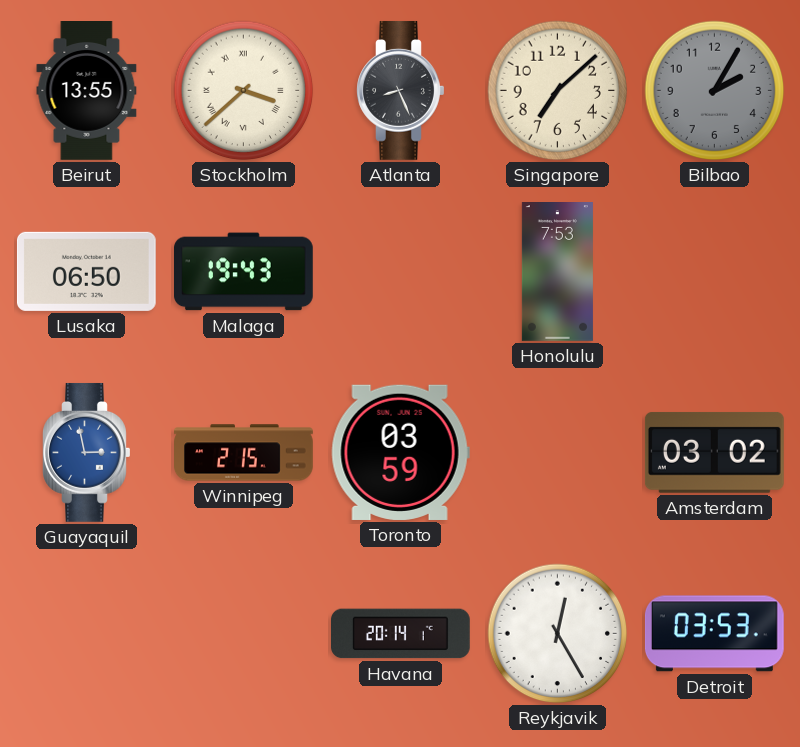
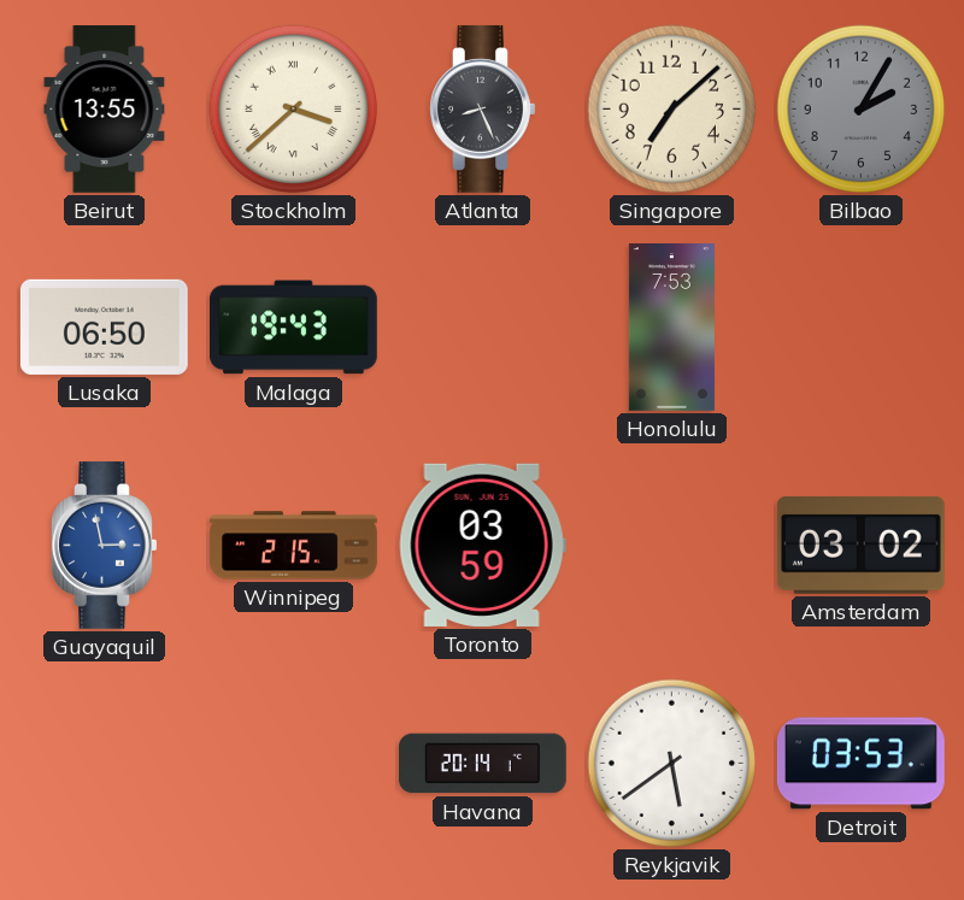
Reykjavik: 12:25 -> 5:39
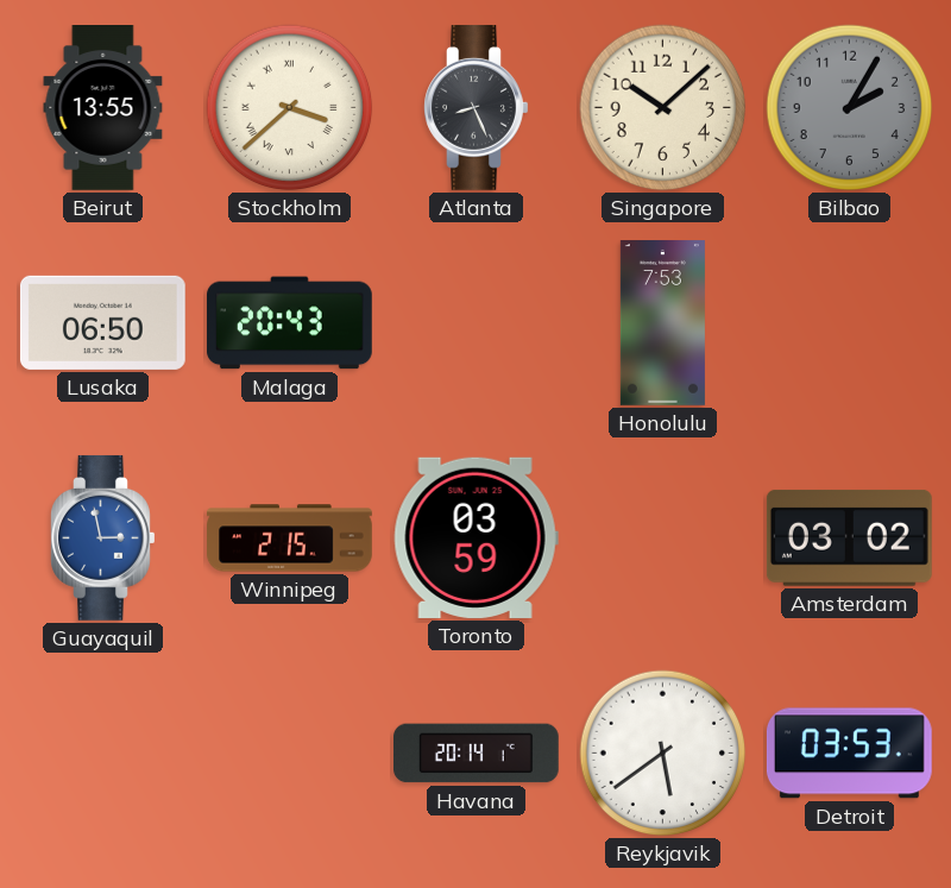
Singapore: 7:08 -> 10:08
Malaga: 19:43 -> 20:43
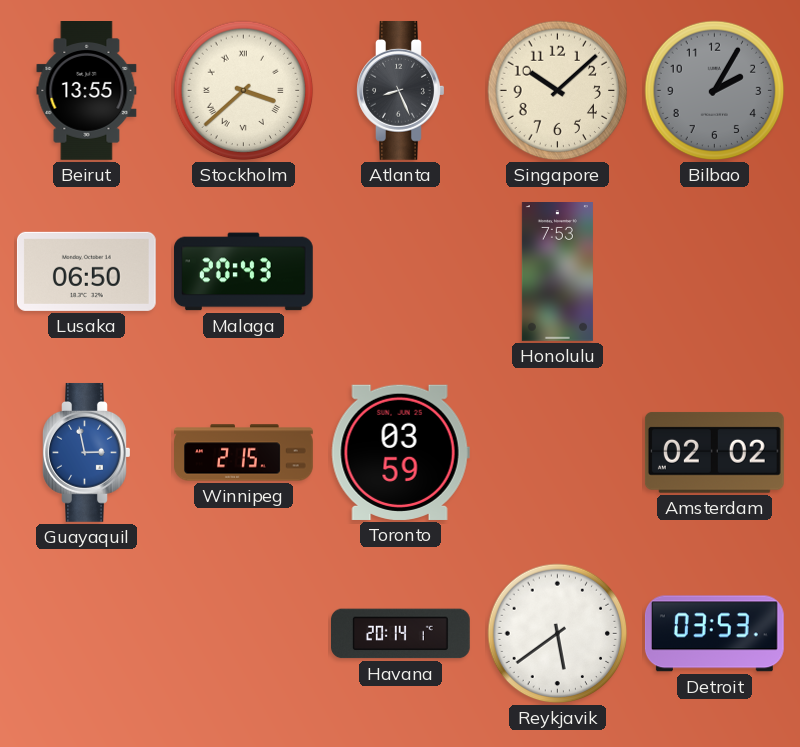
Amsterdam: 03:02 -> 02:02
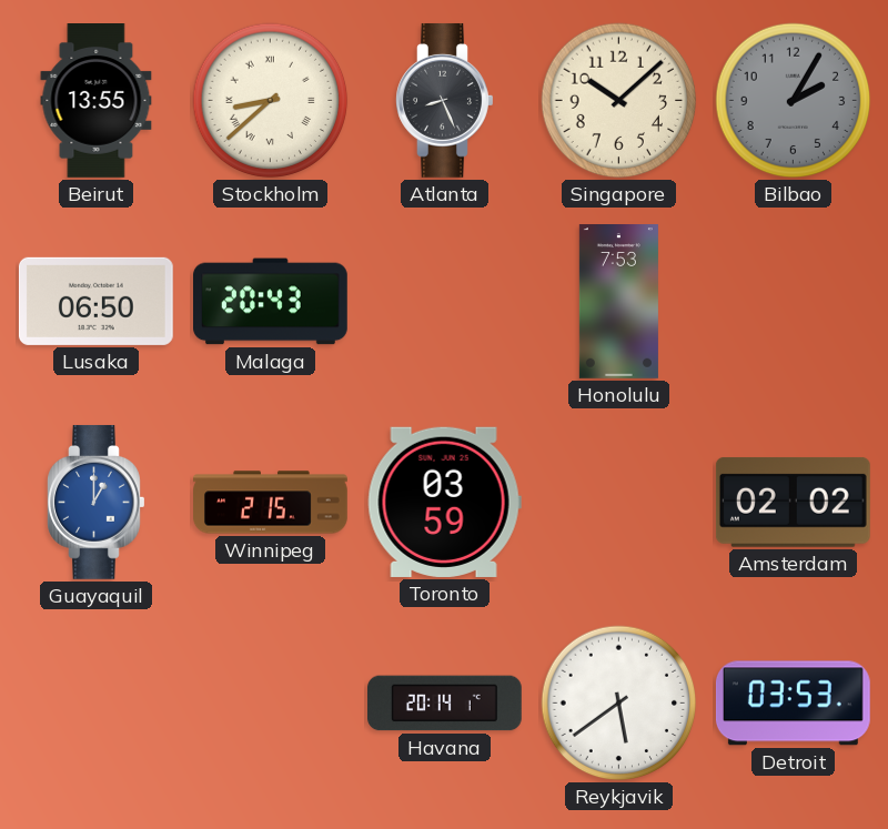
Stockholm: 3:38 -> 8:38
Guayaquil: 2:58 -> 1:00
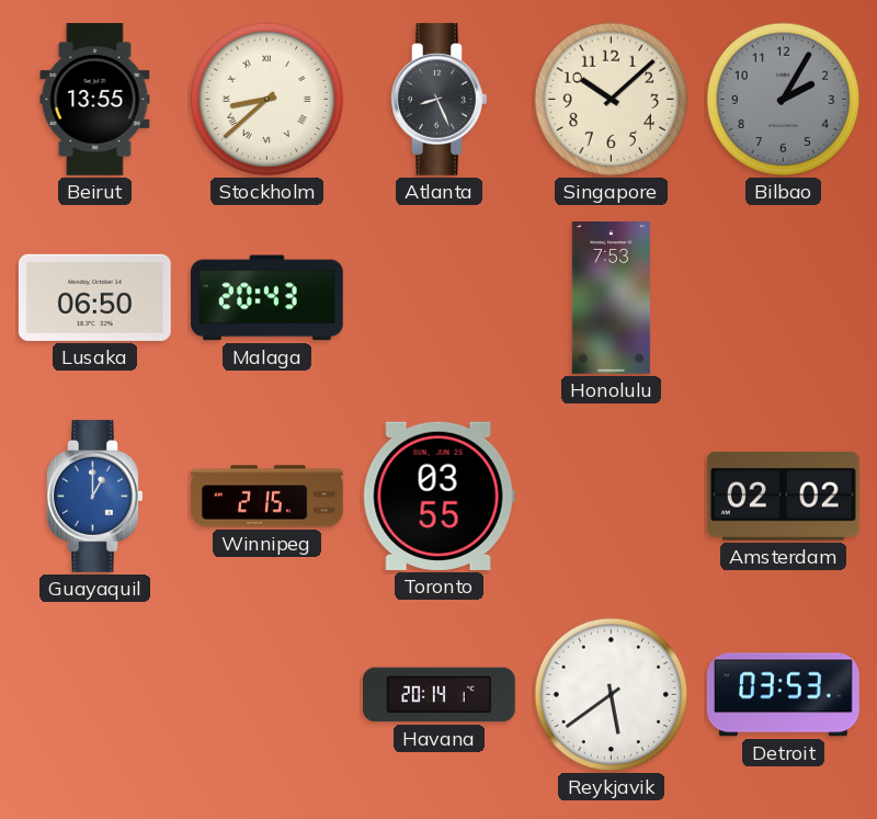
Toronto: 03:59 -> 03:55
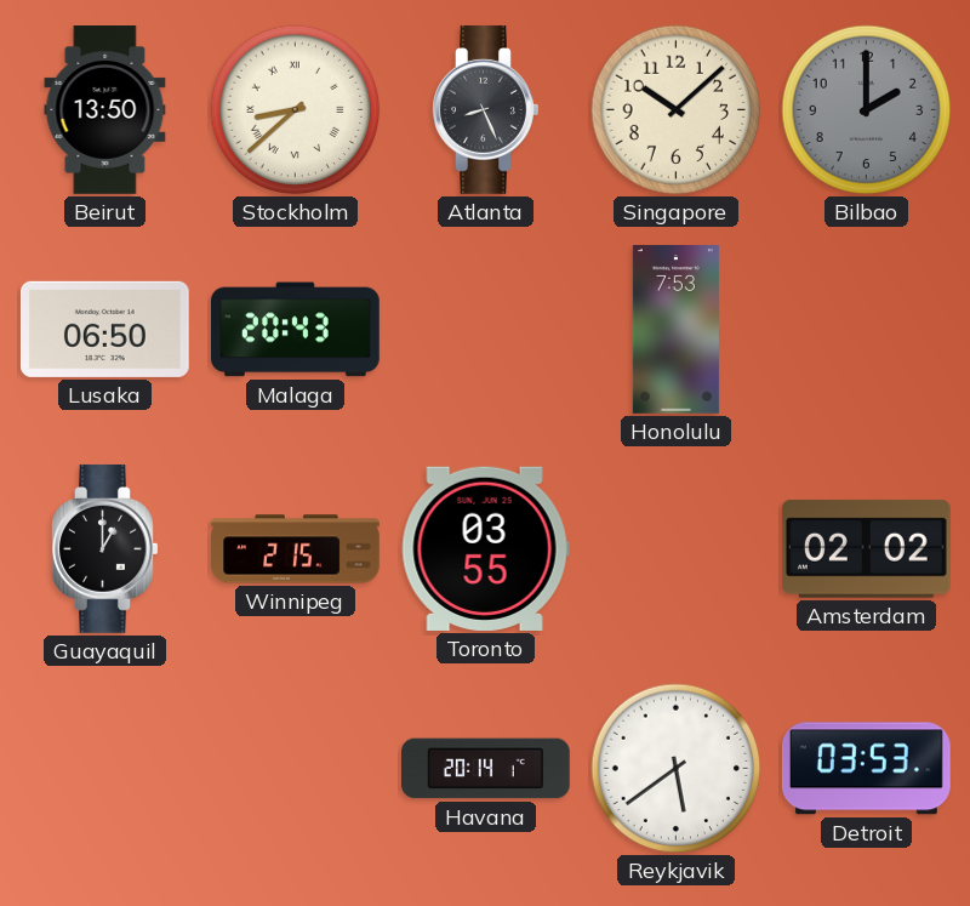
Beirut: 13:55 -> 13:50
Bilbao: 2:05 -> 2:00
Guayaquil dial: blue -> black
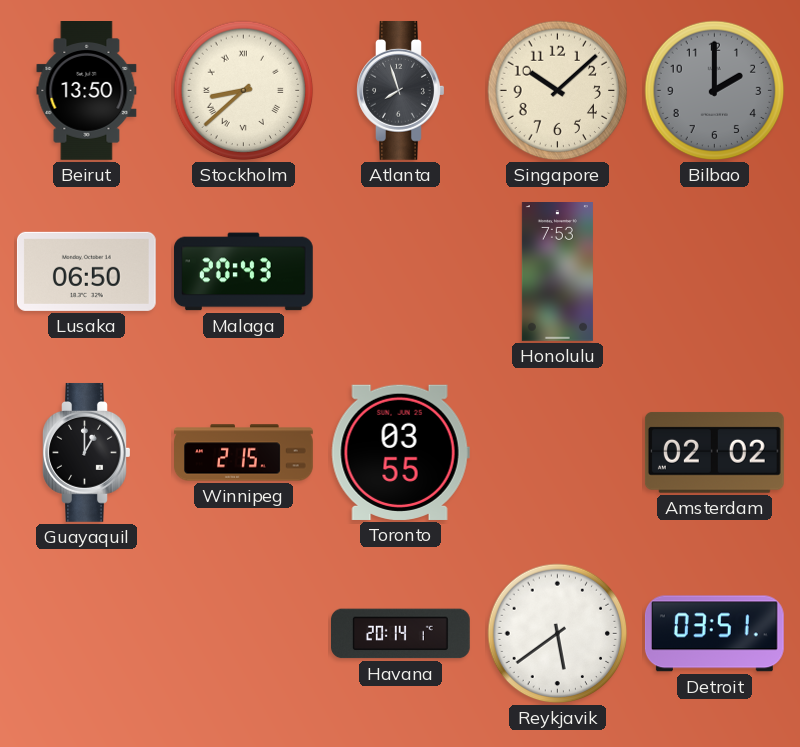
Atlanta: 8:26 -> 7:57
Detroit: 03:53 -> 03:51
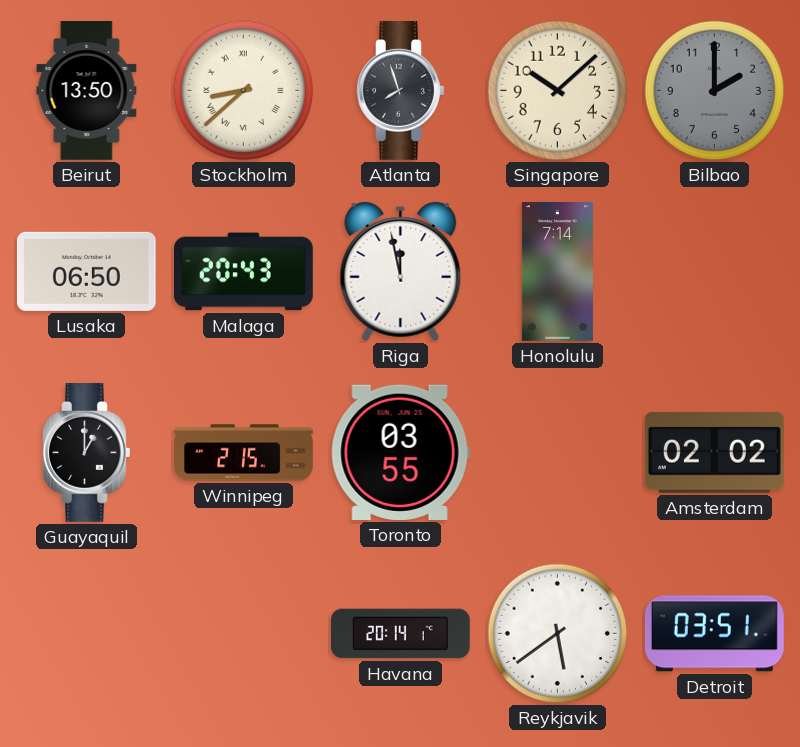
Riga: none -> 11:58
Honolulu: 7:53 -> 7:14
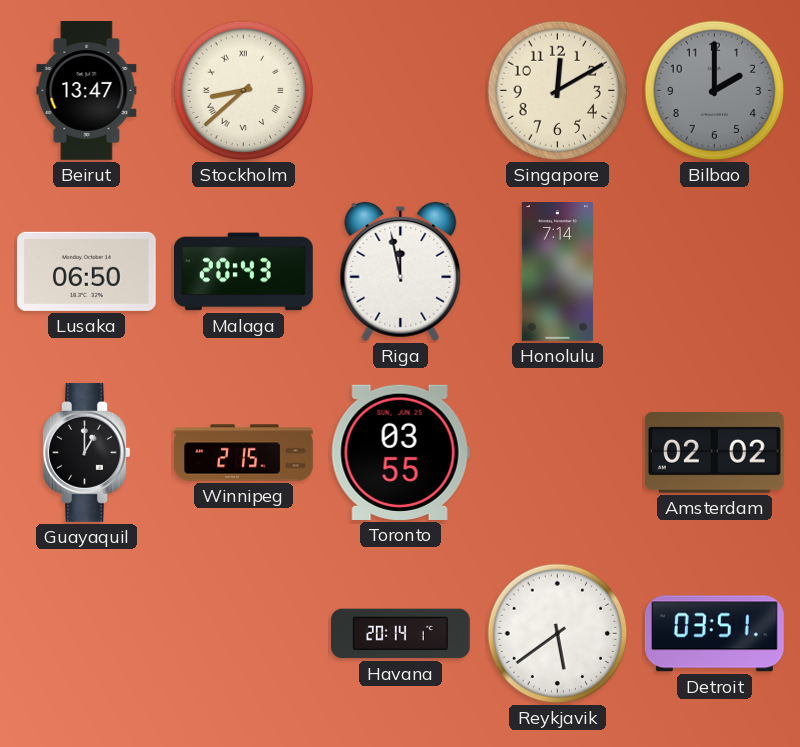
Beirut: 13:50 -> 13:47
Atlanta: 7:57 -> none
Singapore: 10:08 -> 12:10
